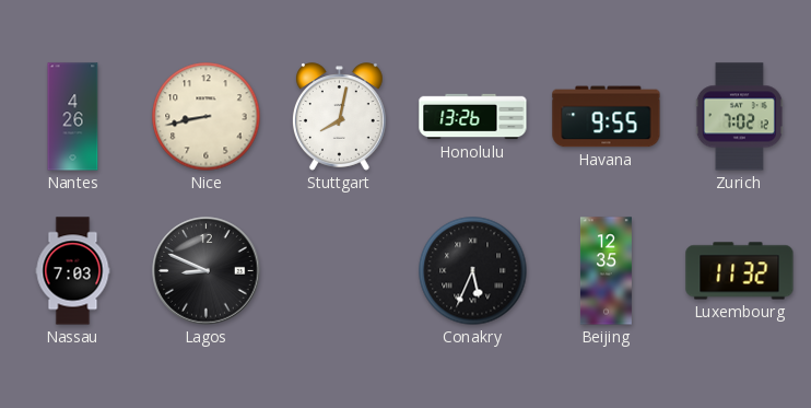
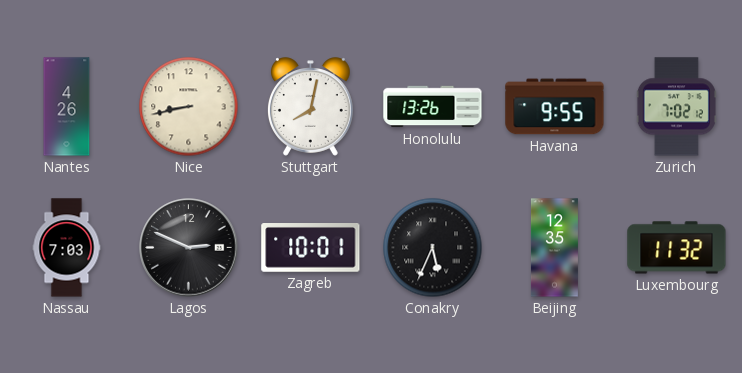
Lagos: 8:49 -> 2:49
Zagreb: none -> 10:01
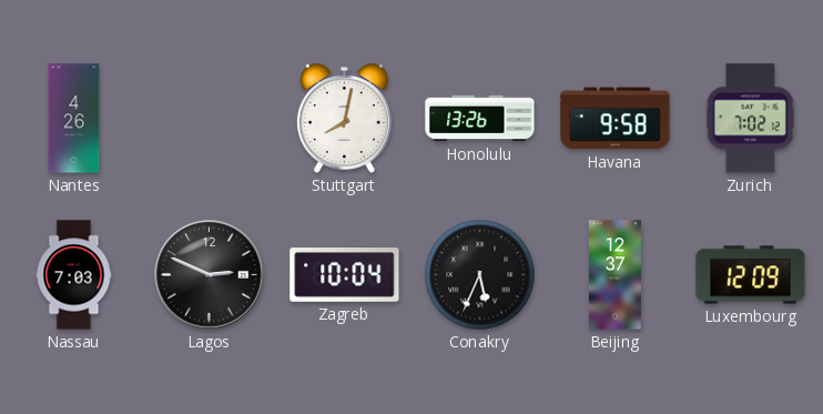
Nice: 8:43 -> none
Havana: 9:55 -> 9:58
Zagreb: 10:01 -> 10:04
Beijing: 12:35 -> 12:37
Luxembourg: 11:32 -> 12:09
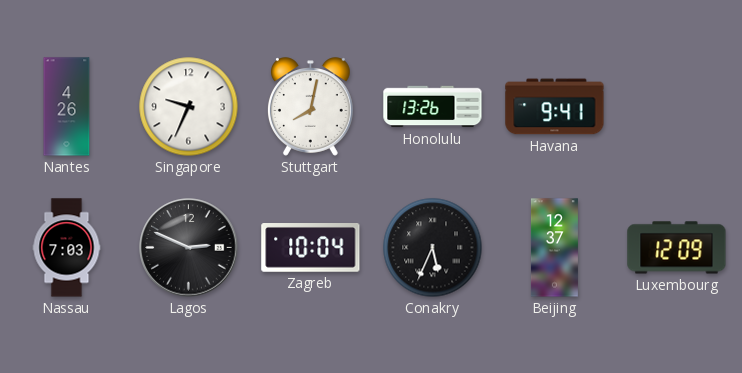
Singapore: none -> 9:34
Havana: 9:58 -> 9:41
Zurich: 7:02 -> none
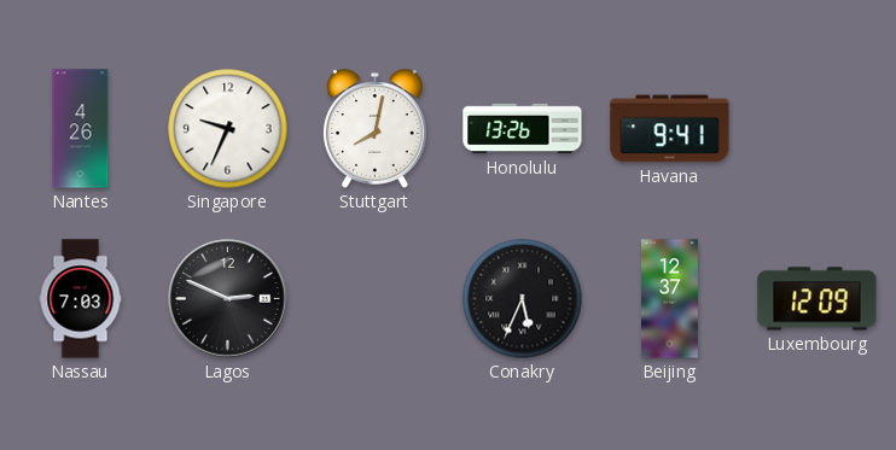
Zagreb: 10:04 -> none
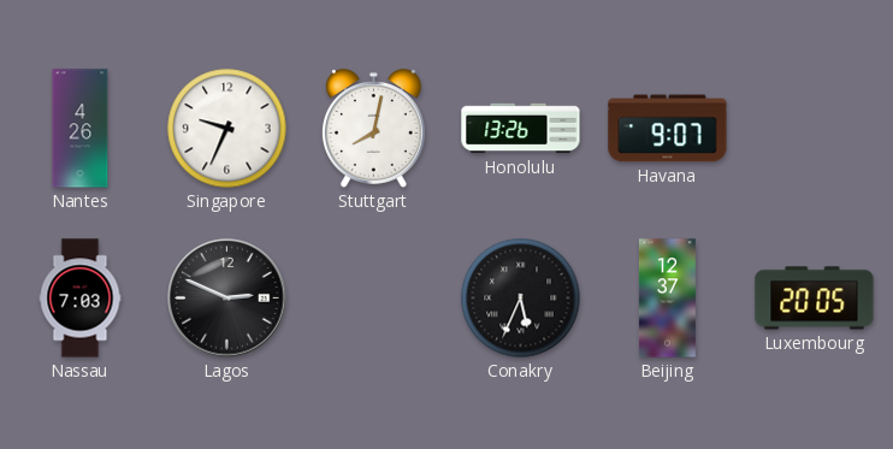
Havana: 9:41 -> 9:07
Luxembourg: 12:09 -> 20:05
